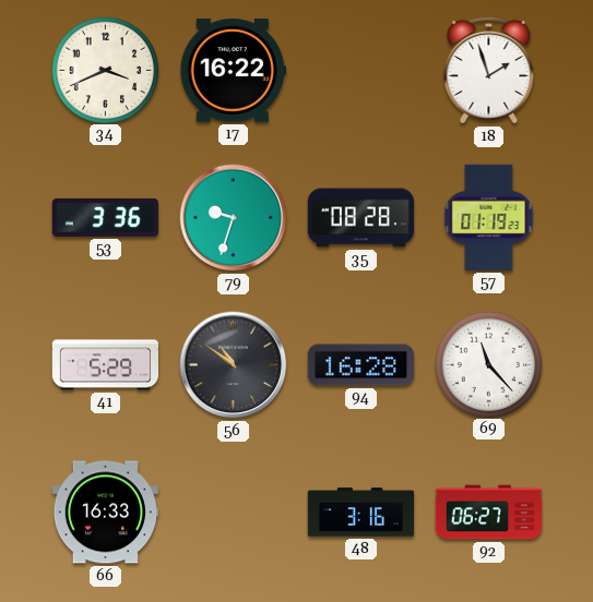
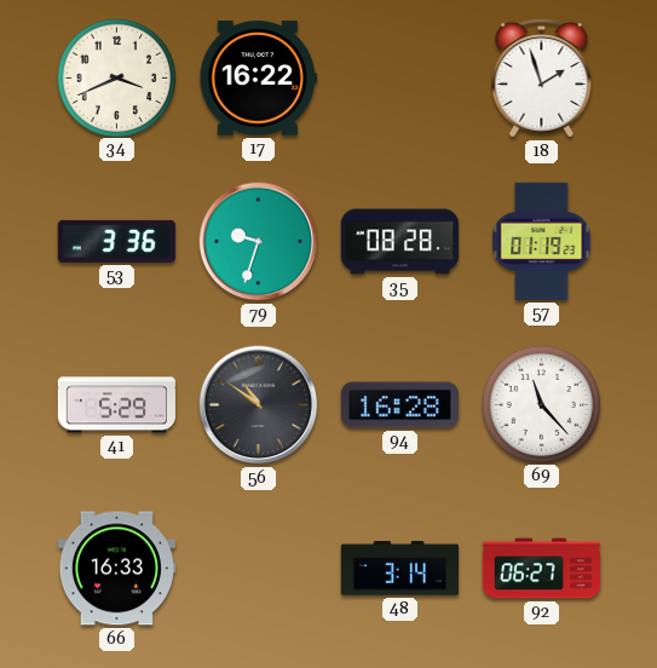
48: 3:16 -> 3:14
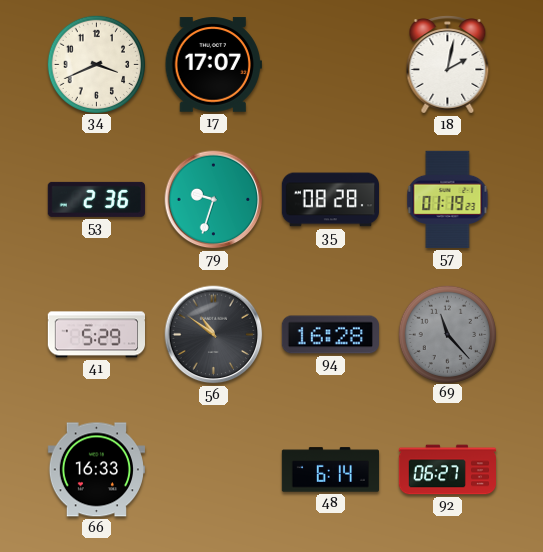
17: 16:22 -> 17:07
18: 1:57 -> 2:02
53: 3:36 -> 2:36
69 dial: white -> grey
48: 3:14 -> 6:14
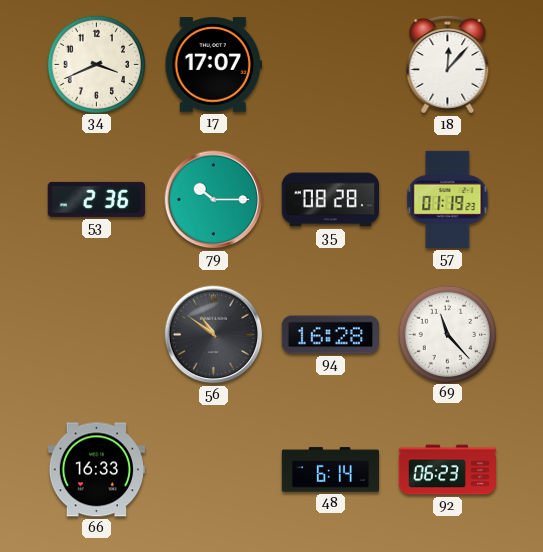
18: 2:02 -> 12:07
79: 9:33 -> 10:15
41: 5:29 -> none
69 dial: grey -> white
92: 06:27 -> 06:23
